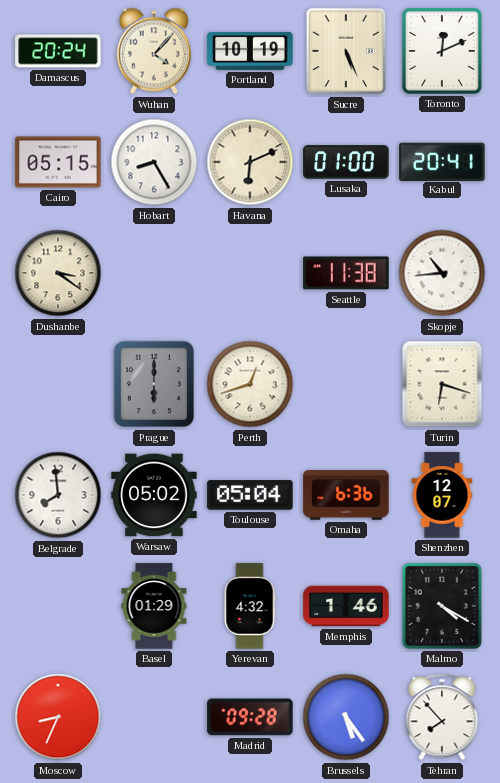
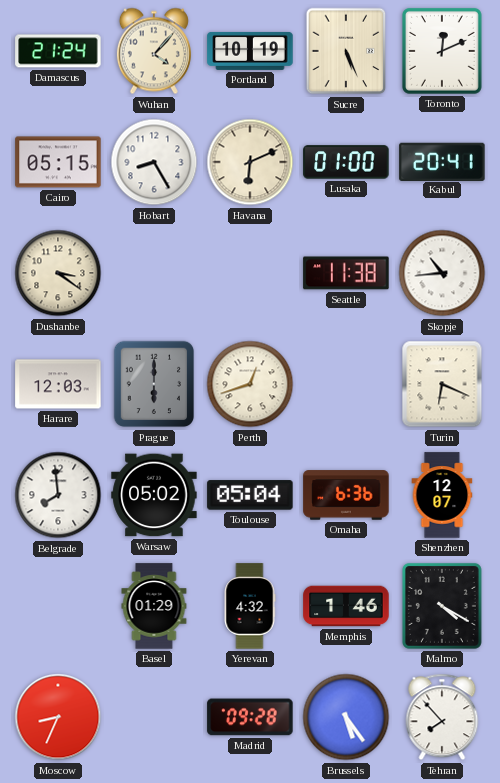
Damascus: 20:24 -> 21:24
Harare: none -> 12:03
Turin: 6:18 -> 6:19
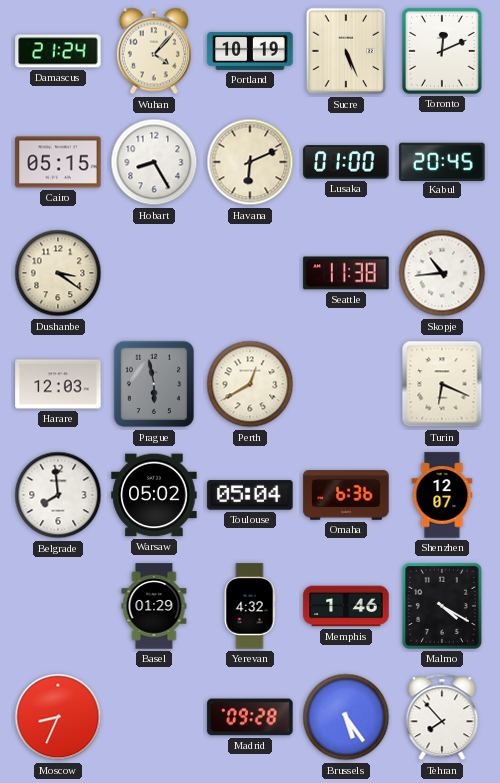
Kabul: 20:41 -> 20:45
Prague: 6:00 -> 5:58
Perth: 12:42 -> 12:40
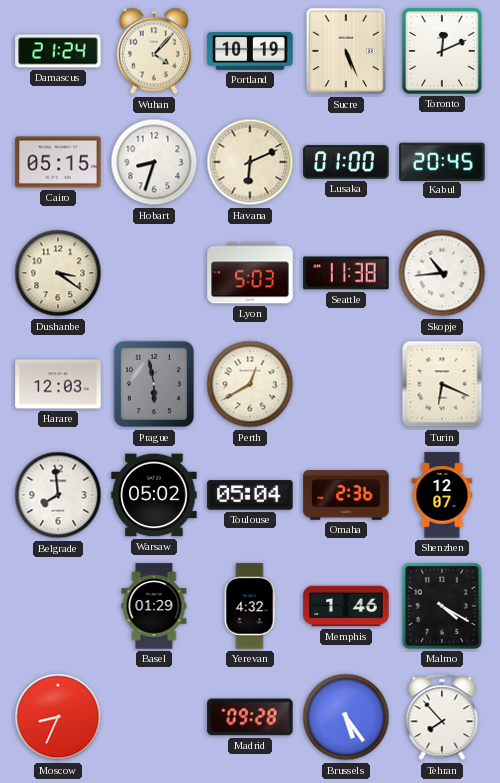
Hobart: 8:25 -> 8:33
Lyon: none -> 5:03
Omaha: 6:36 -> 2:36
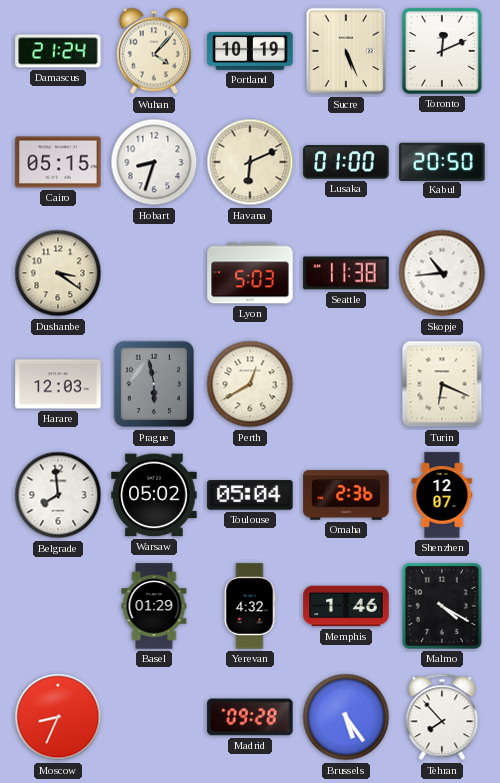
Kabul: 20:45 -> 20:50
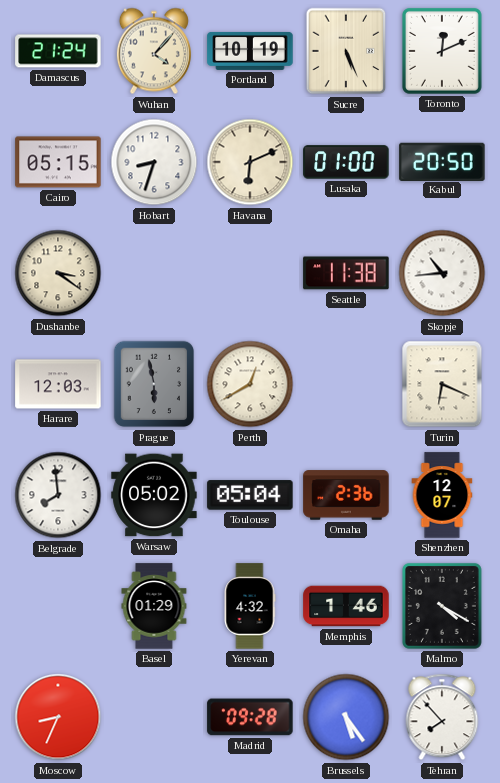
Lyon: 5:03 -> none
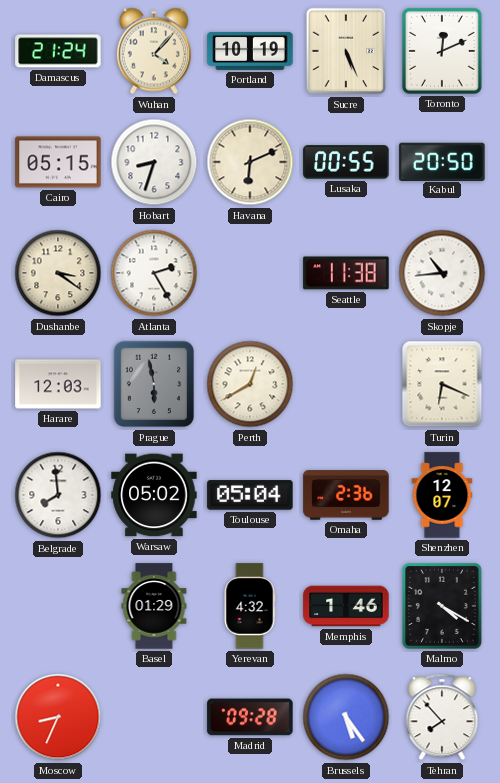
Lusaka: 01:00 -> 00:55
Atlanta: none -> 2:25
